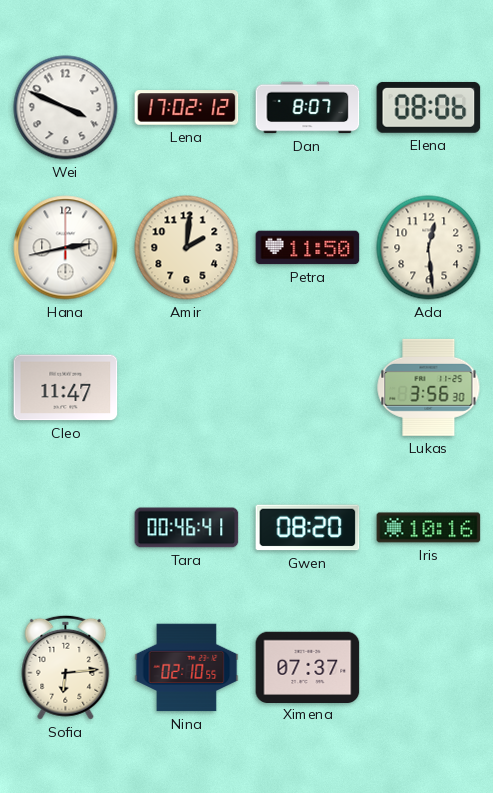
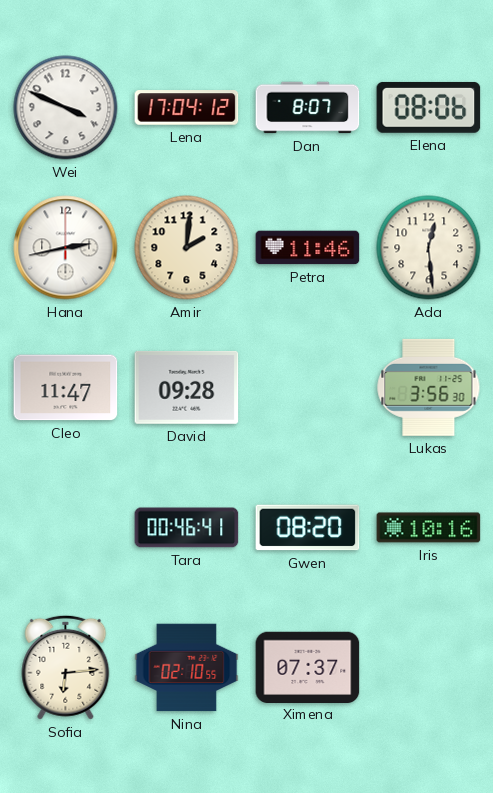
Lena: 17:02 -> 17:04
Petra: 11:50 -> 11:46
David: none -> 09:28
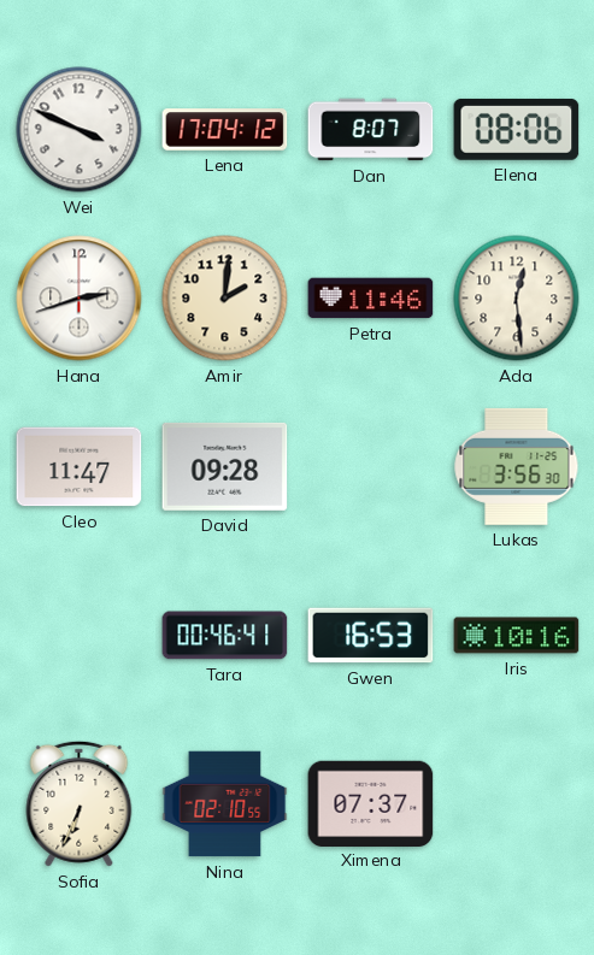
Hana: 2:43 -> 2:42
Gwen: 08:20 -> 16:53
Sofia: 6:14 -> 6:34
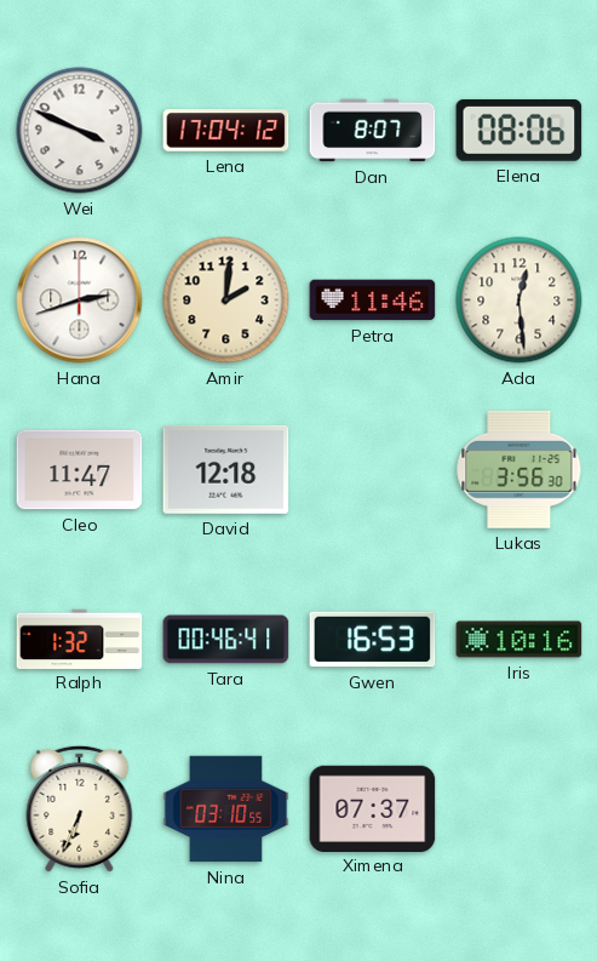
David: 09:28 -> 12:18
Ralph: none -> 1:32
Nina: 02:10 -> 03:10
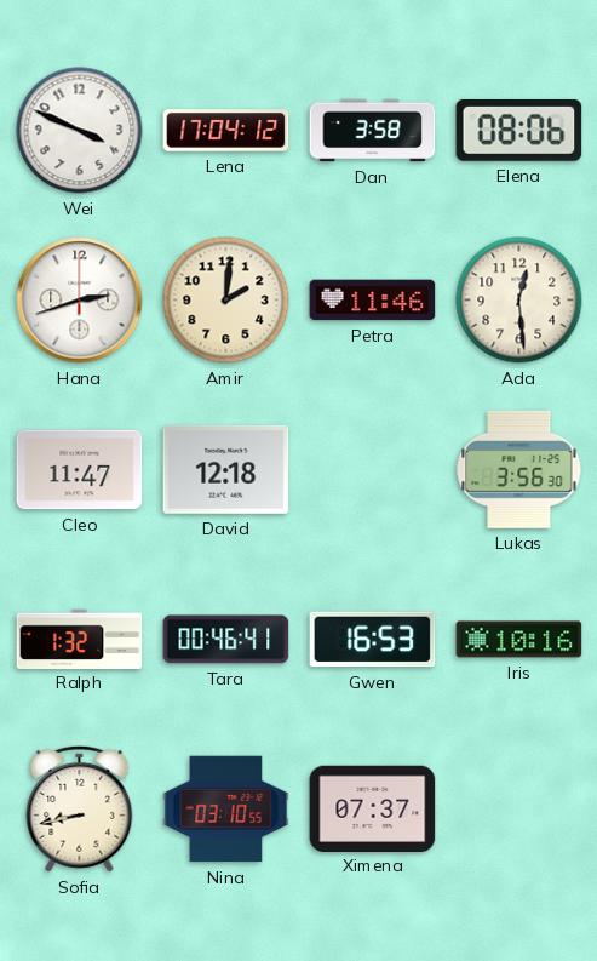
Dan: 8:07 -> 3:58
Sofia: 6:34 -> 8:43
